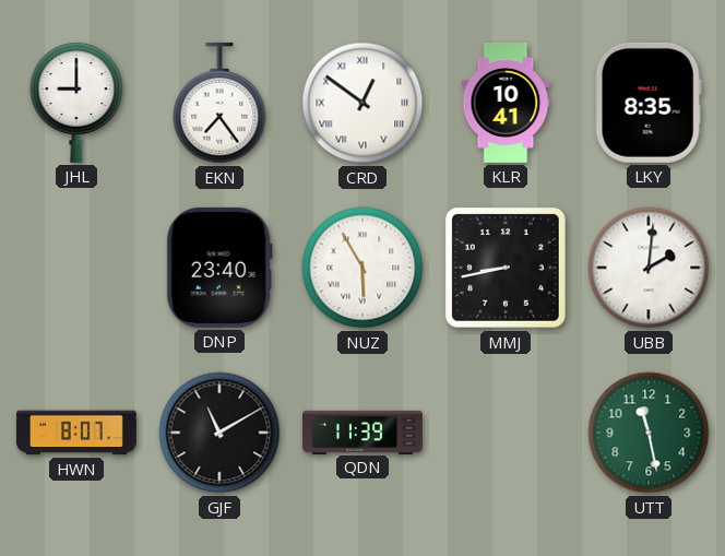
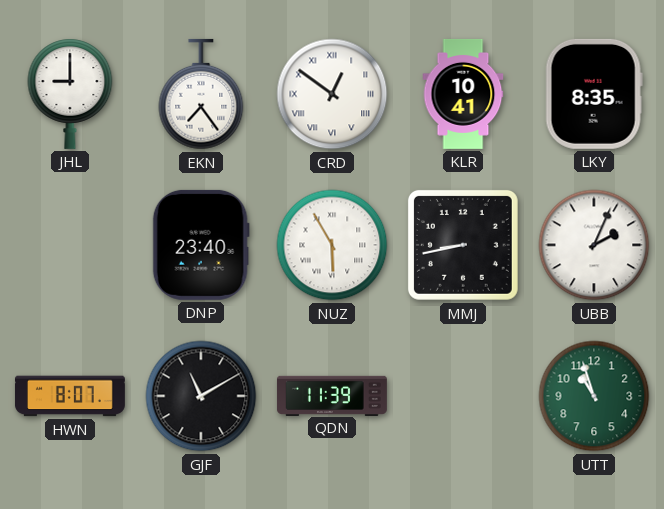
UBB: 2:01 -> 2:04
UTT: 11:28 -> 10:57
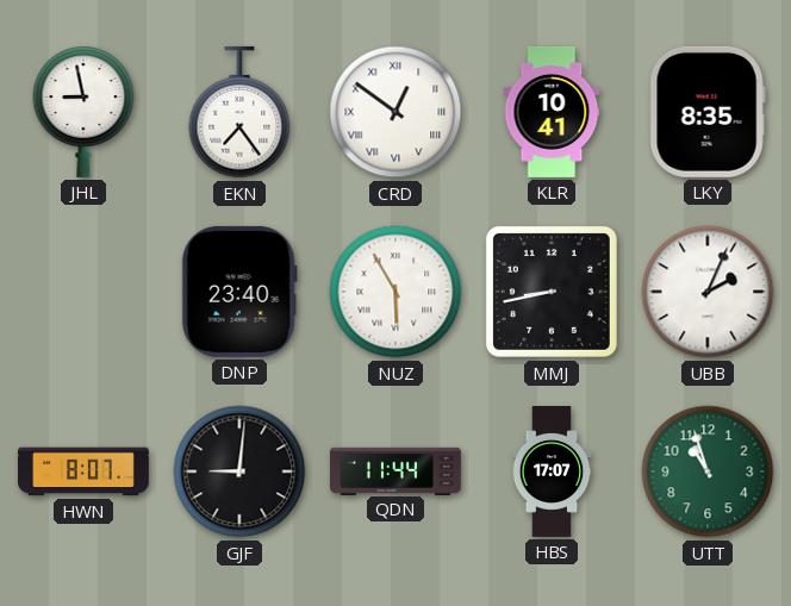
JHL: 9:00 -> 8:58
GJF: 11:10 -> 9:01
QDN: 11:39 -> 11:44
HBS: none -> 17:07
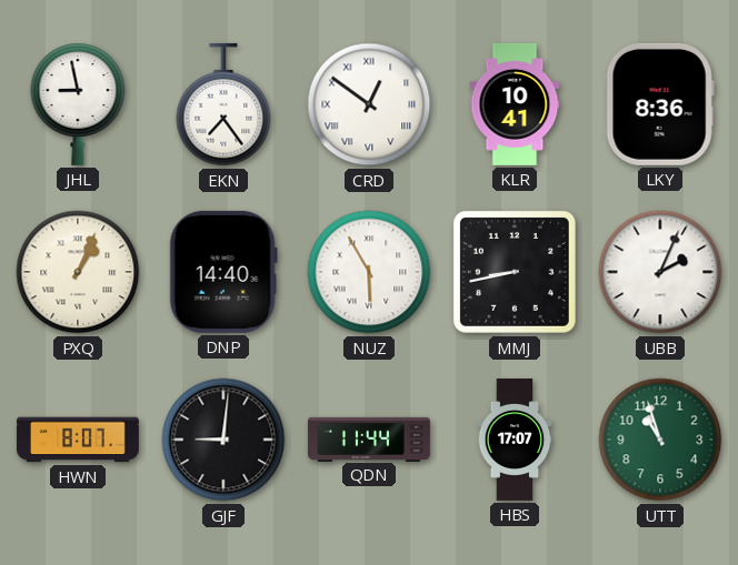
LKY: 8:35 -> 8:36
PXQ: none -> 1:04
DNP: 23:40 -> 14:40
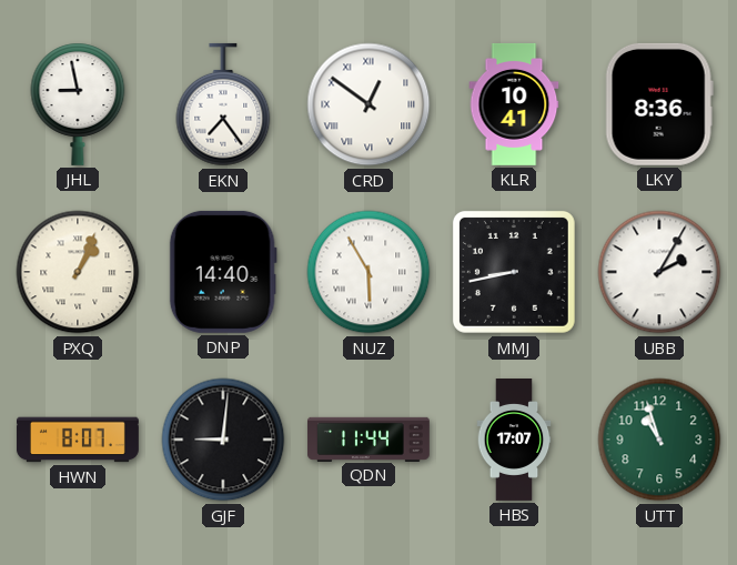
UBB: 2:04 -> 2:05
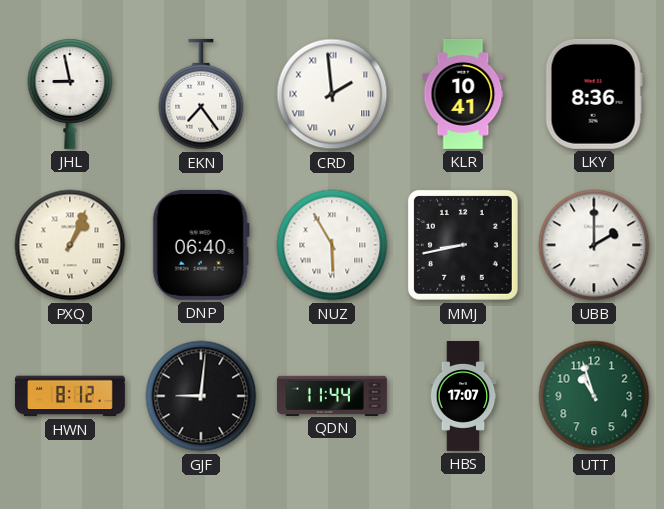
CRD: 12:51 -> 1:59
DNP: 14:40 -> 06:40
UBB: 2:05 -> 2:00
HWN: 8:07 -> 8:12
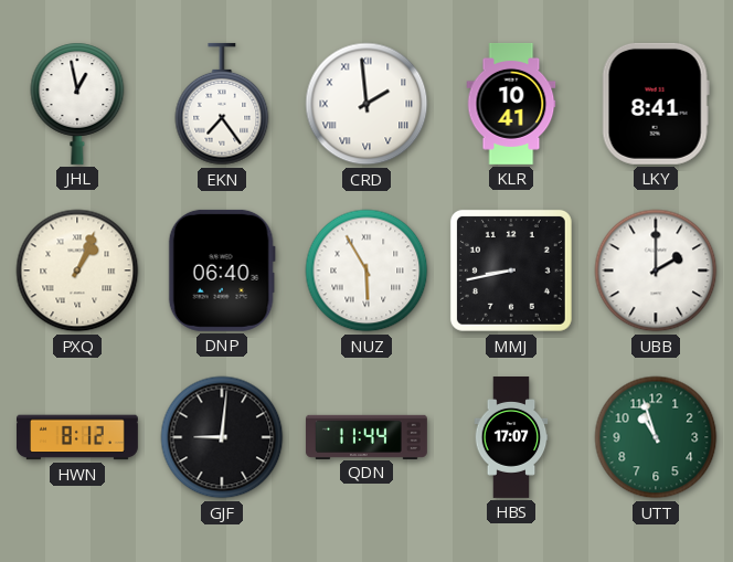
JHL: 8:58 -> 12:58
LKY: 8:36 -> 8:41
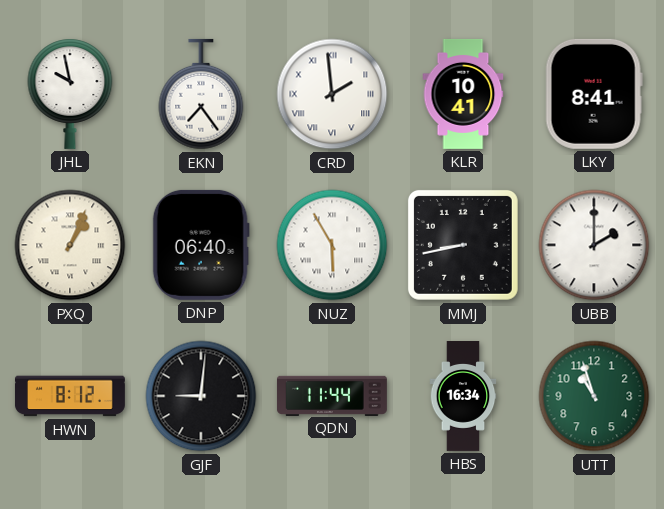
JHL: 12:58 -> 9:58
HBS: 17:07 -> 16:34
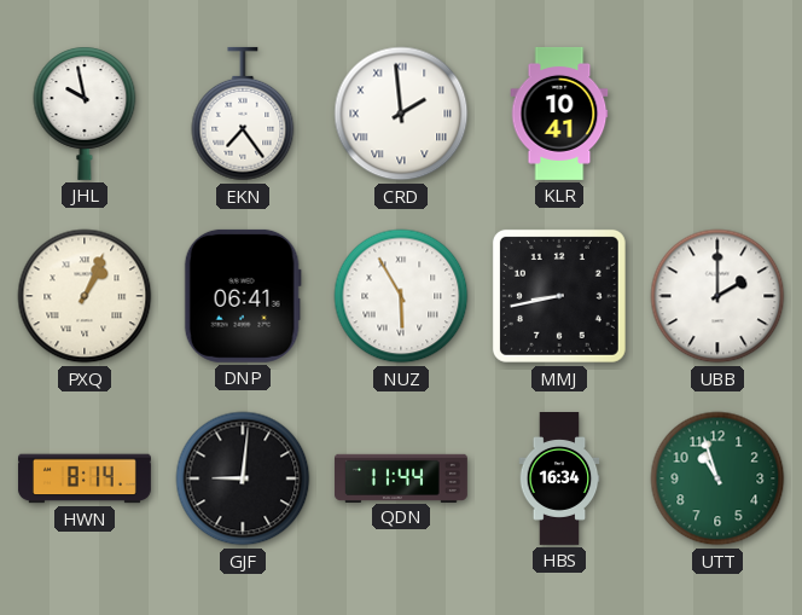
LKY: 8:41 -> none
DNP: 06:40 -> 06:41
HWN: 8:12 -> 8:14
